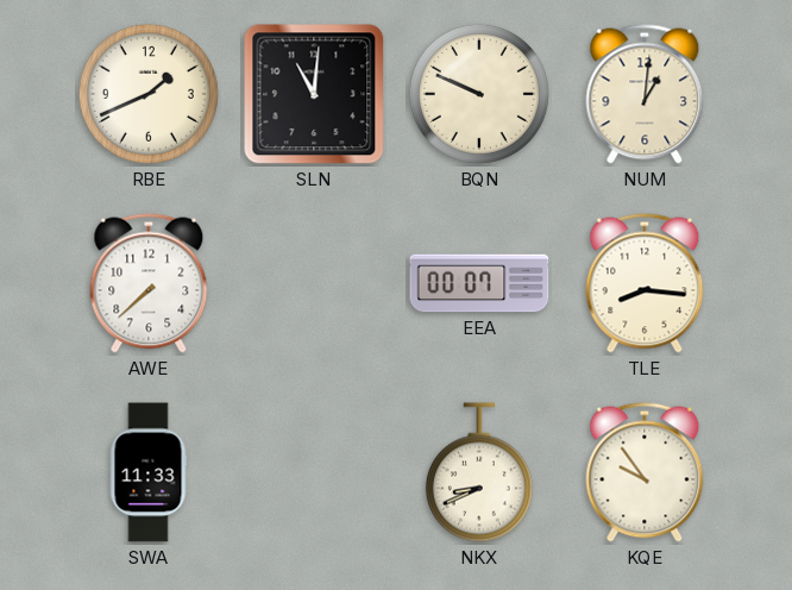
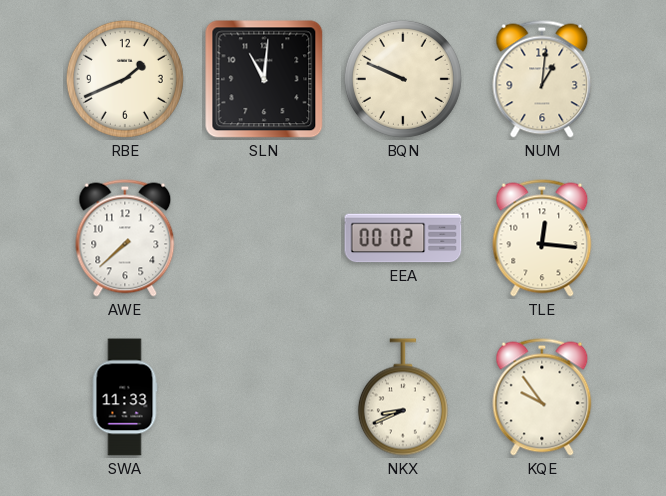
EEA: 00:07 -> 00:02
TLE: 8:16 -> 12:16
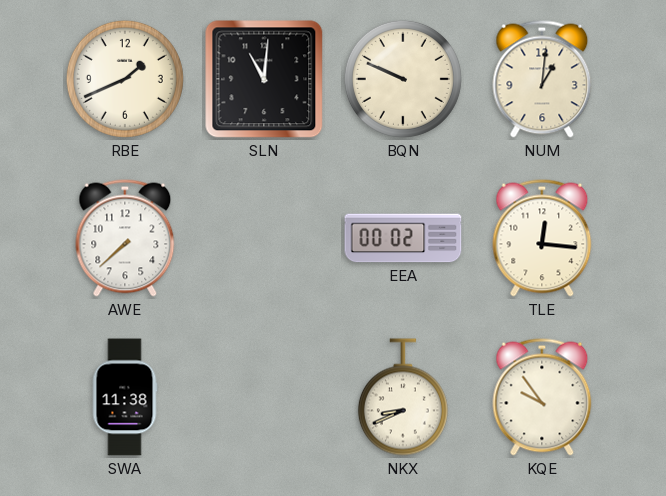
SWA: 11:33 -> 11:38
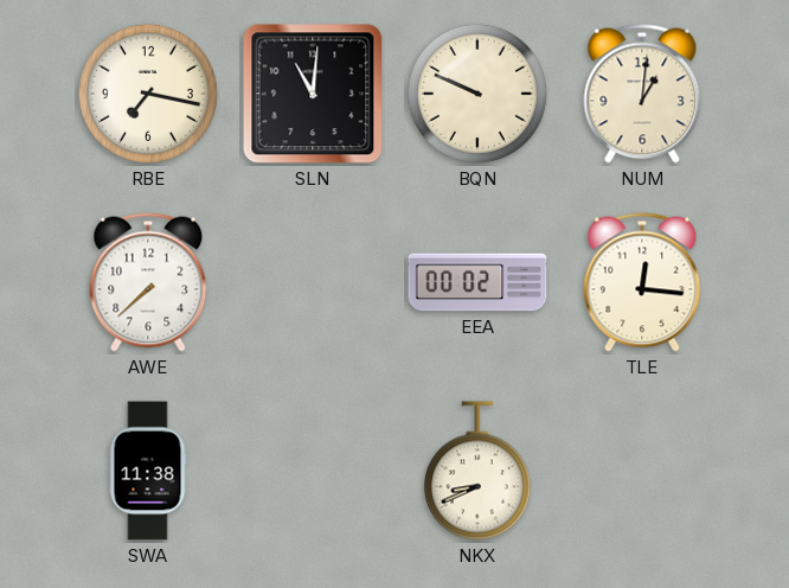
RBE: 1:41 -> 7:17
KQE: 9:54 -> none
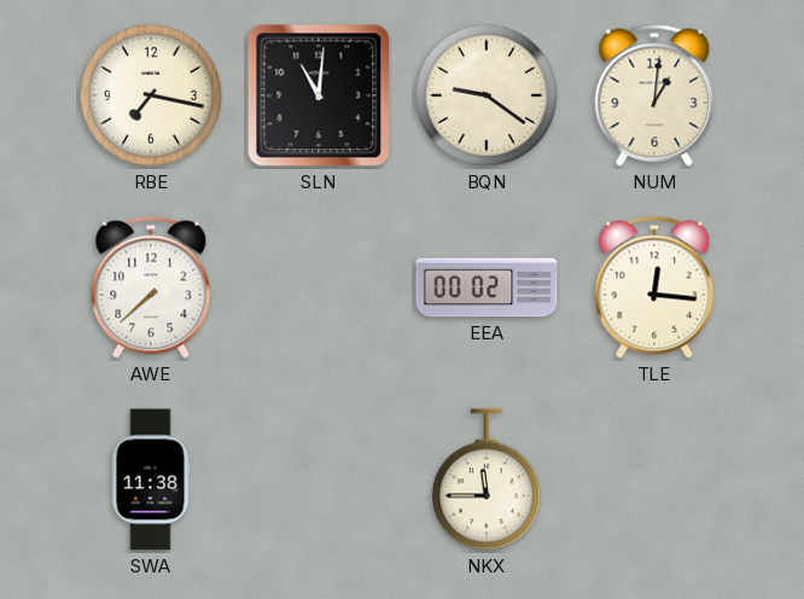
BQN: 9:49 -> 9:21
NKX: 8:41 -> 11:45
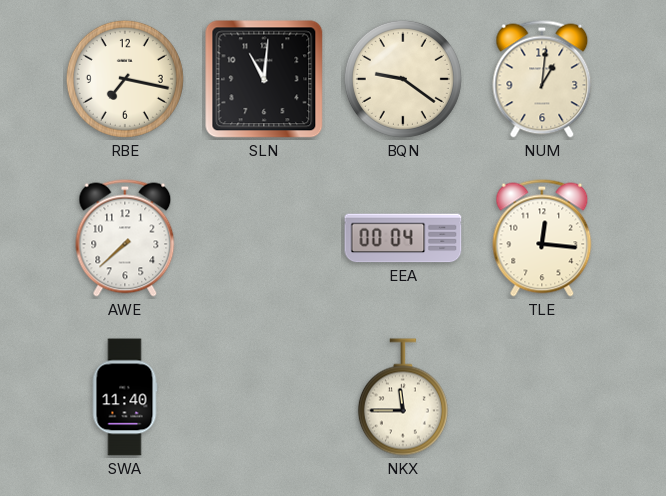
EEA: 00:02 -> 00:04
SWA: 11:38 -> 11:40
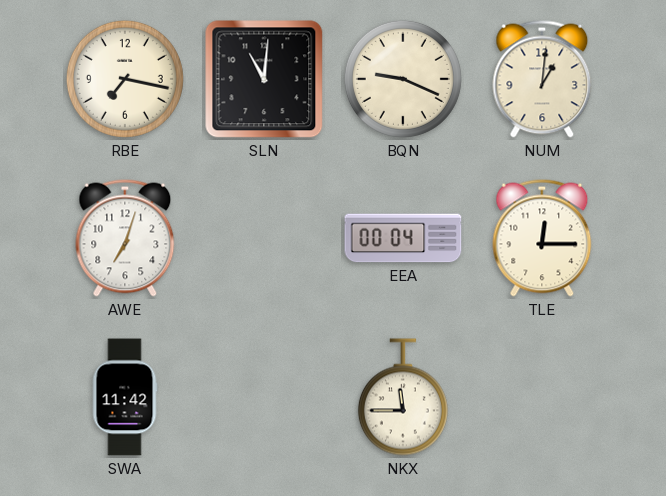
BQN: 9:21 -> 9:19
AWE: 7:38 -> 7:03
TLE: 12:16 -> 12:15
SWA: 11:40 -> 11:42
